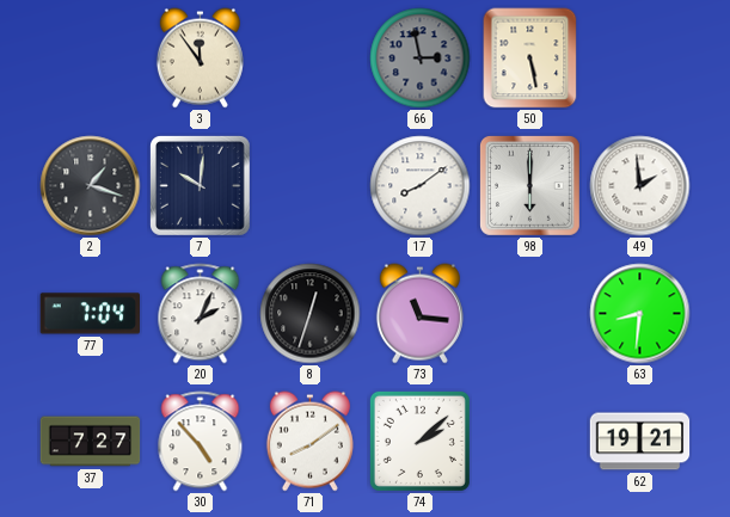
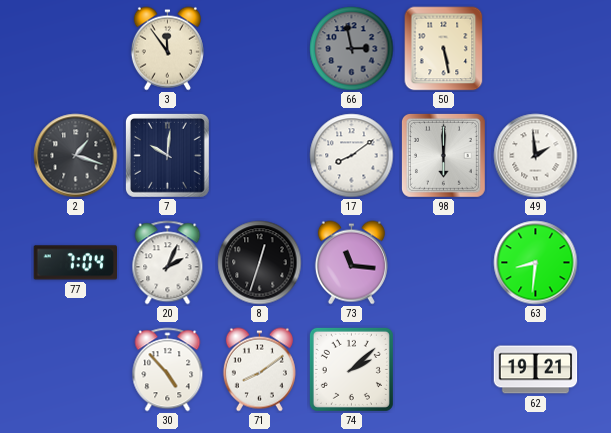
37: 7:27 -> none
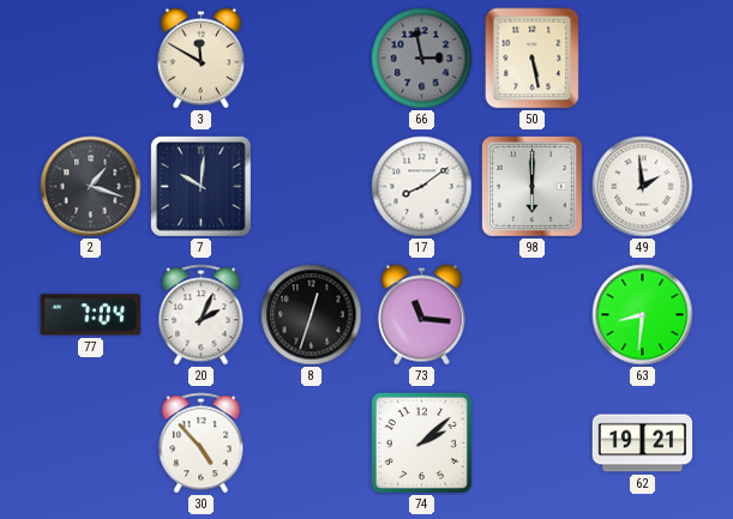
3: 11:54 -> 11:50
71: 8:09 -> none
